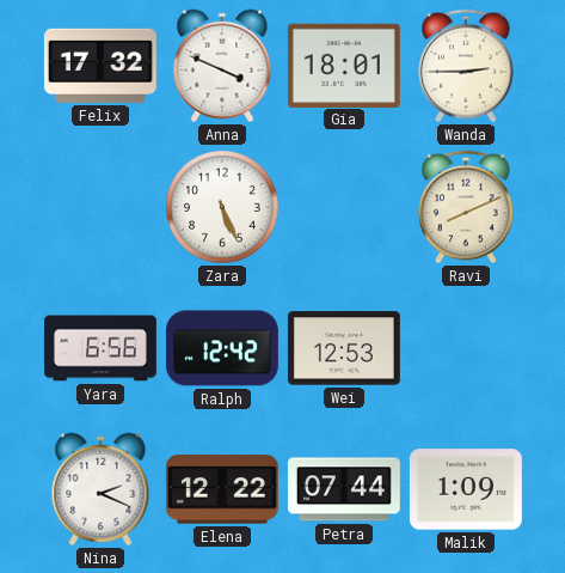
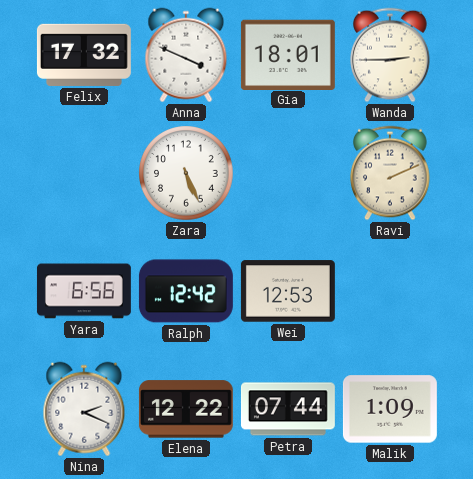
Ravi: 8:11 -> 2:11
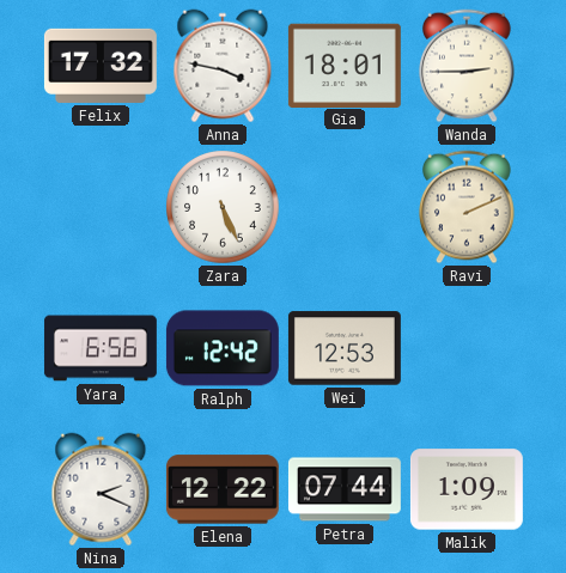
Anna: 3:49 -> 3:47
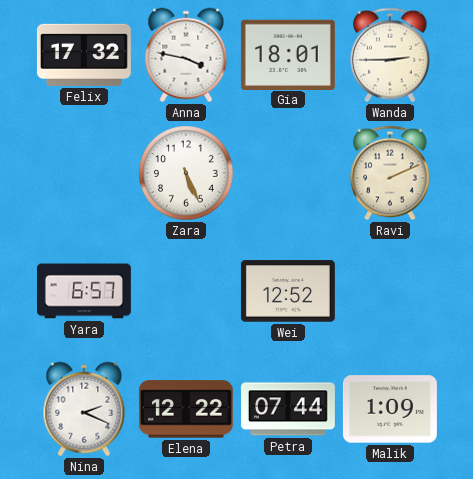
Yara: 6:56 -> 6:57
Ralph: 12:42 -> none
Wei: 12:53 -> 12:52
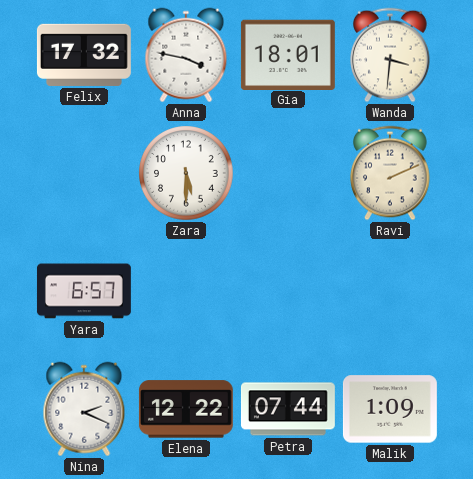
Wanda: 2:45 -> 3:31
Zara: 5:26 -> 5:30
Wei: 12:52 -> none
